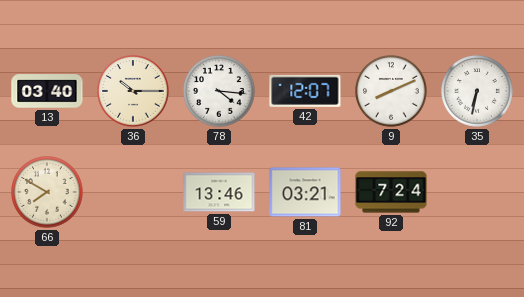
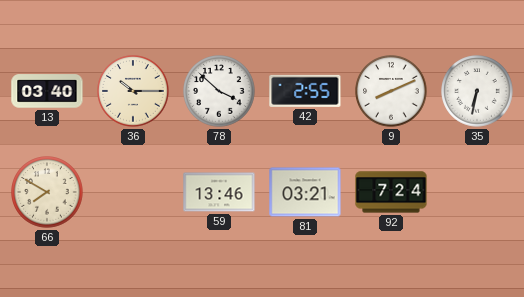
78: 4:16 -> 3:52
42: 12:07 -> 2:55
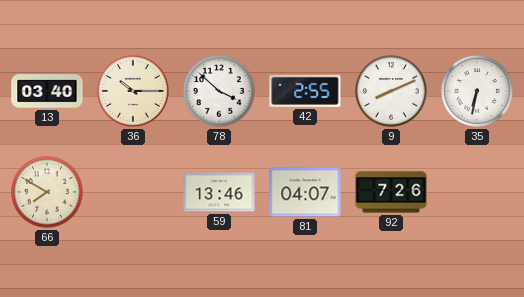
81: 03:21 -> 04:07
92: 7:24 -> 7:26
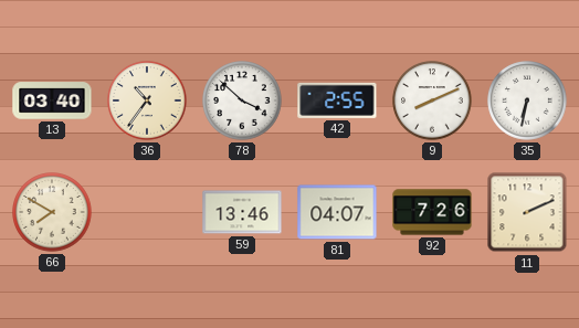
36: 10:15 -> 10:36
11: none -> 2:11
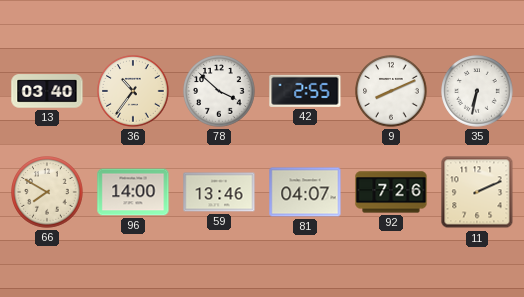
96: none -> 14:00
